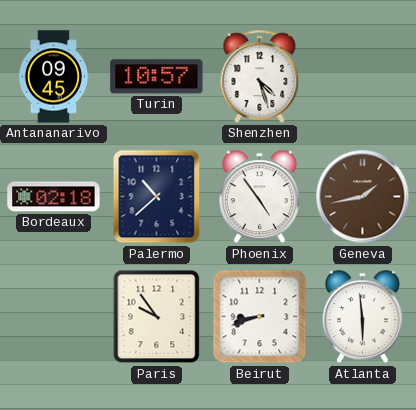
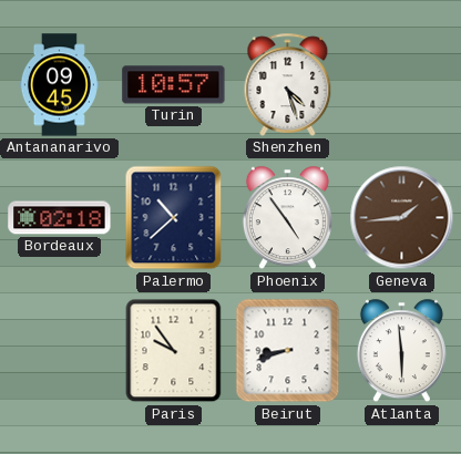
Geneva: 1:43 -> 1:44
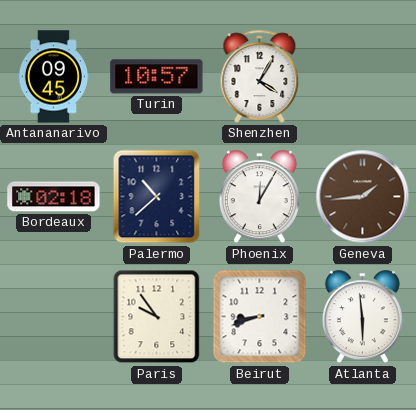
Shenzhen: 4:27 -> 4:05
Phoenix: 4:54 -> 12:05
